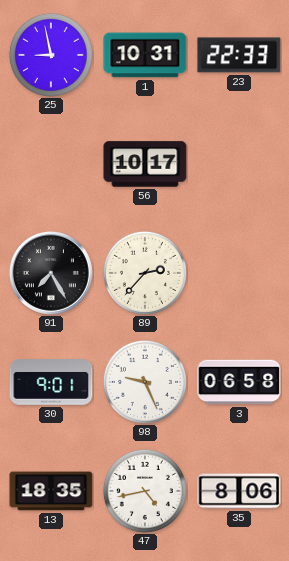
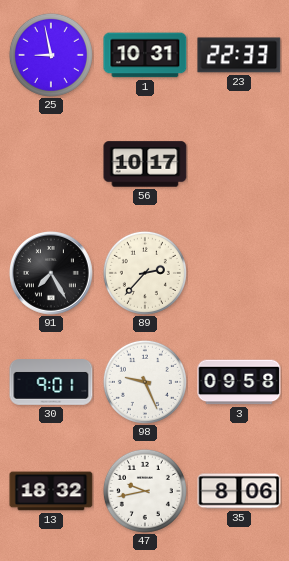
3: 06:58 -> 09:58
13: 18:35 -> 18:32
47: 4:43 -> 9:43
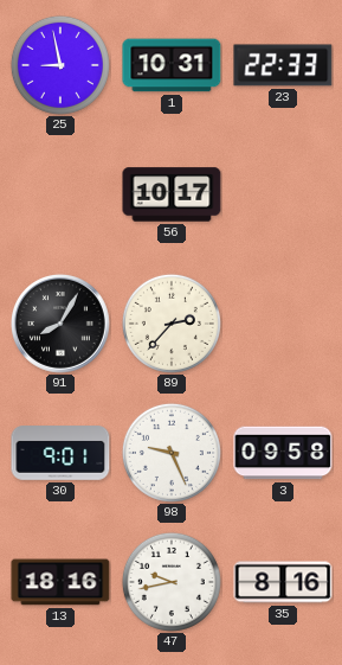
91: 7:25 -> 8:05
13: 18:32 -> 18:16
35: 8:06 -> 8:16
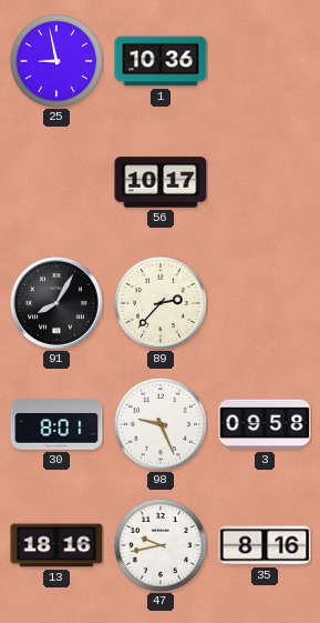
1: 10:31 -> 10:36
23: 22:33 -> none
30: 9:01 -> 8:01
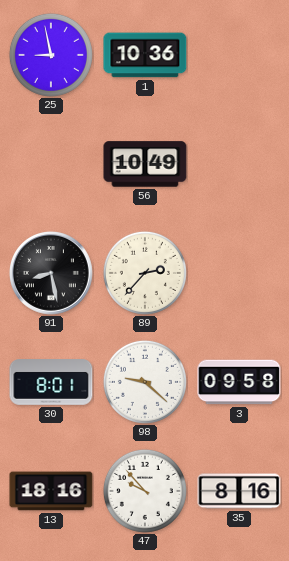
56: 10:17 -> 10:49
91: 8:05 -> 8:28
98: 9:26 -> 9:22
47: 9:43 -> 9:53
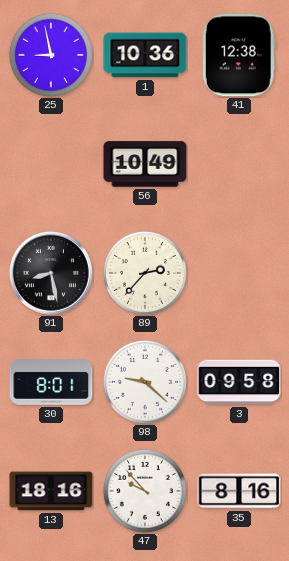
41: none -> 12:38
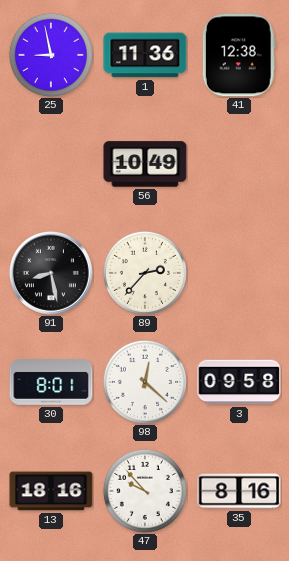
1: 10:36 -> 11:36
98: 9:22 -> 12:22
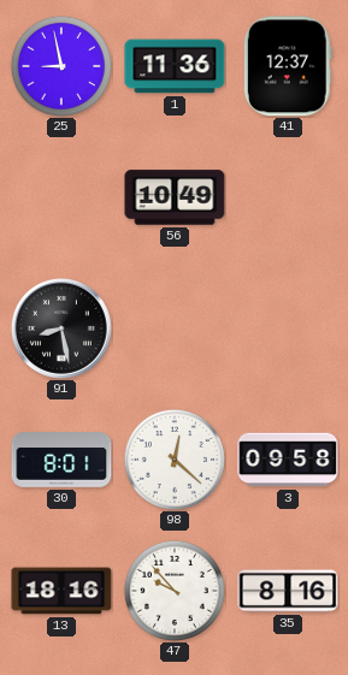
41: 12:38 -> 12:37
89: 2:37 -> none
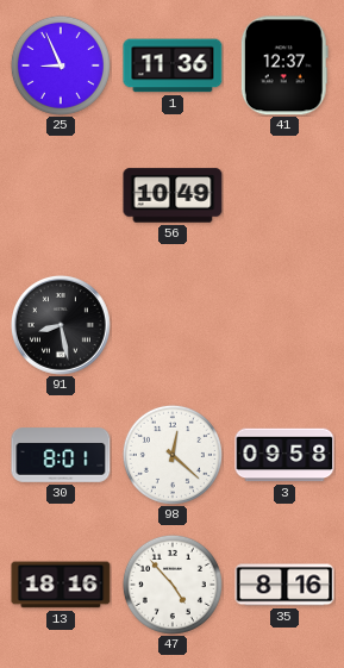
25: 8:58 -> 8:56
47: 9:53 -> 4:53
